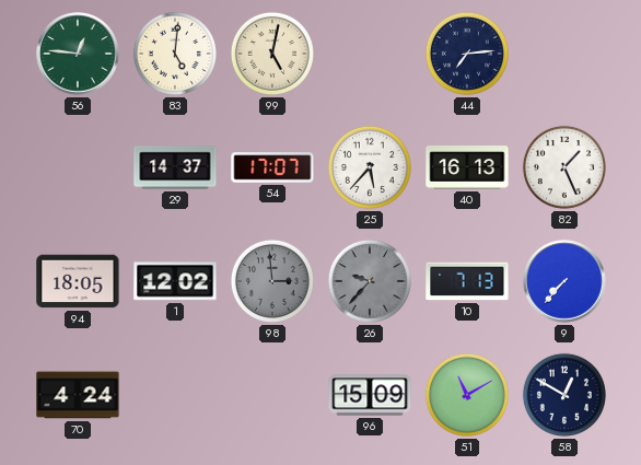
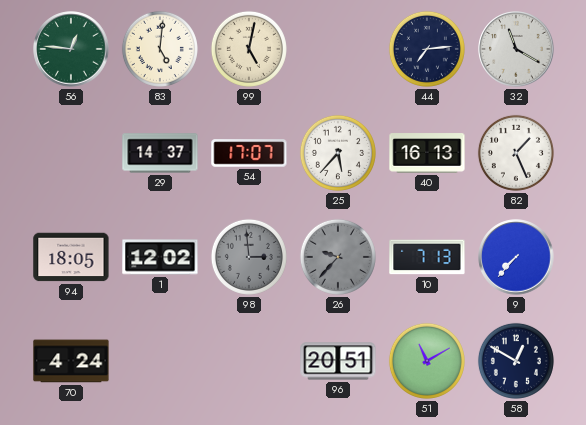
32: none -> 11:20
96: 15:09 -> 20:51
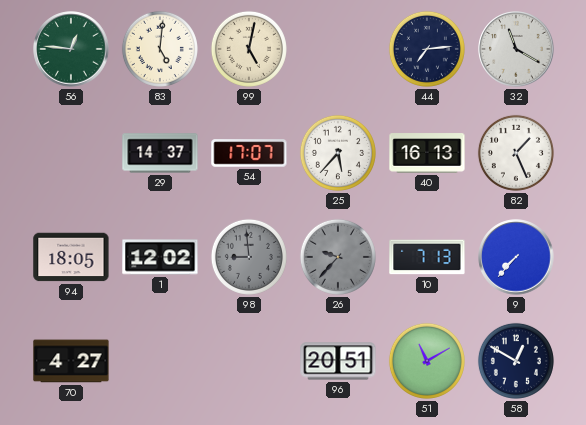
98: 2:59 -> 8:59
70: 4:24 -> 4:27
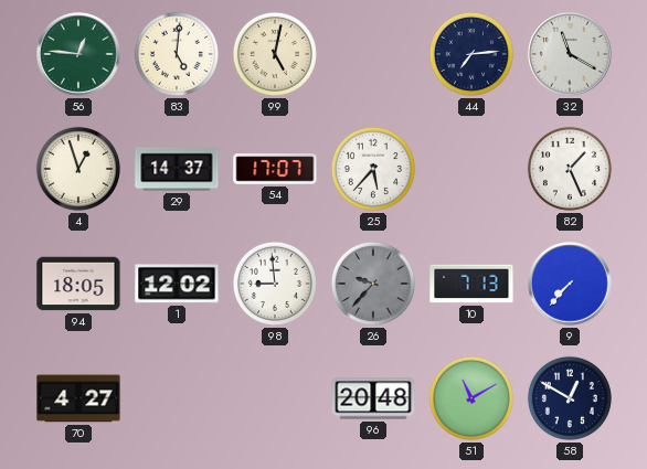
4: none -> 12:57
40: 16:13 -> none
98 dial: grey -> white
96: 20:51 -> 20:48
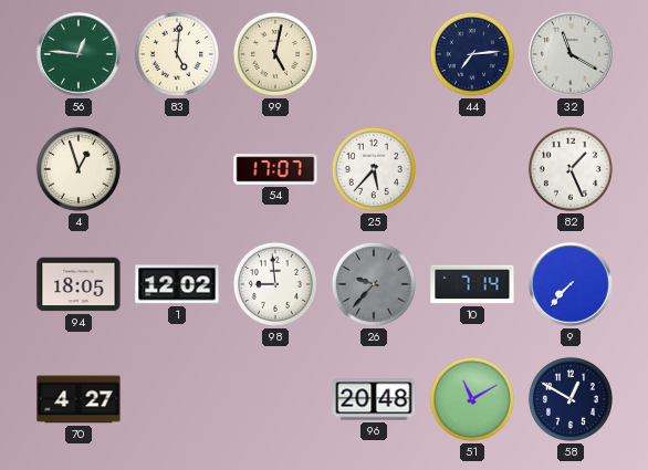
29: 14:37 -> none
10: 7:13 -> 7:14
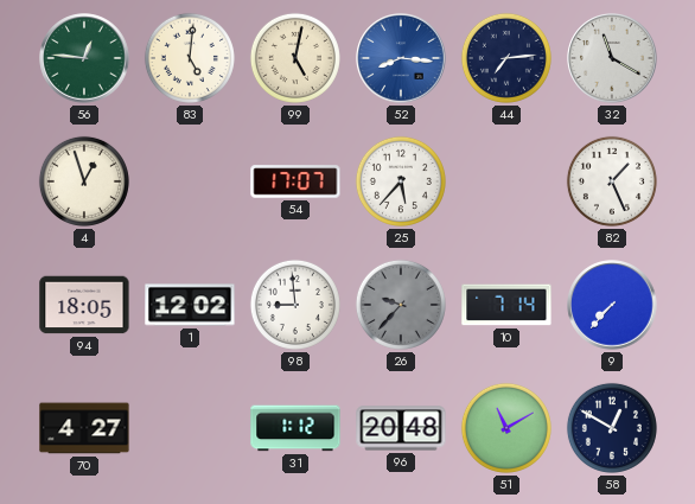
52: none -> 8:16
31: none -> 1:12
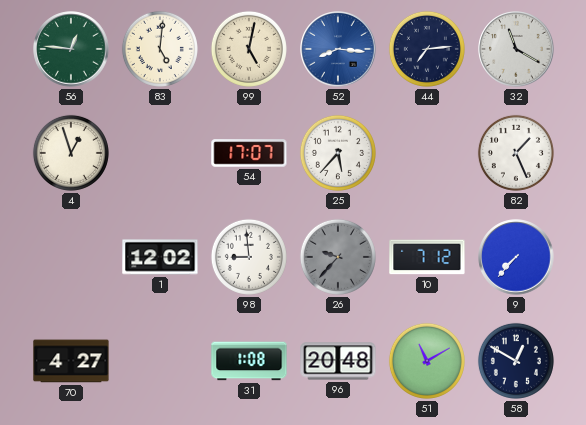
94: 18:05 -> none
10: 7:14 -> 7:12
31: 1:12 -> 1:08
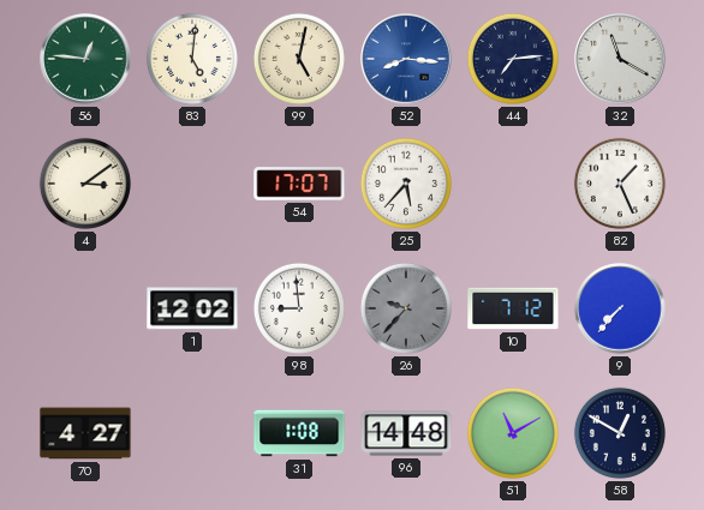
4: 12:57 -> 3:09
96: 20:48 -> 14:48
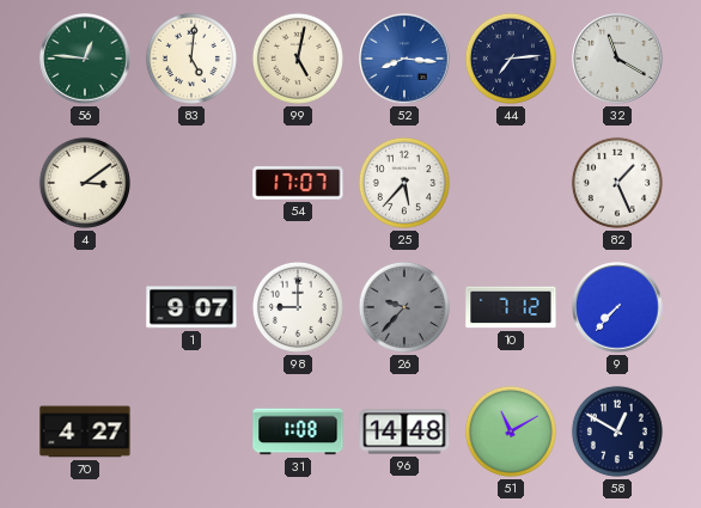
1: 12:02 -> 9:07
98: 8:59 -> 9:00
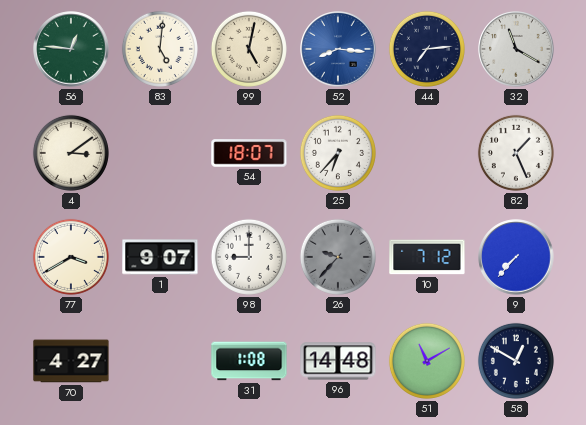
54: 17:07 -> 18:07
25: 5:37 -> 6:37
77: none -> 3:40
